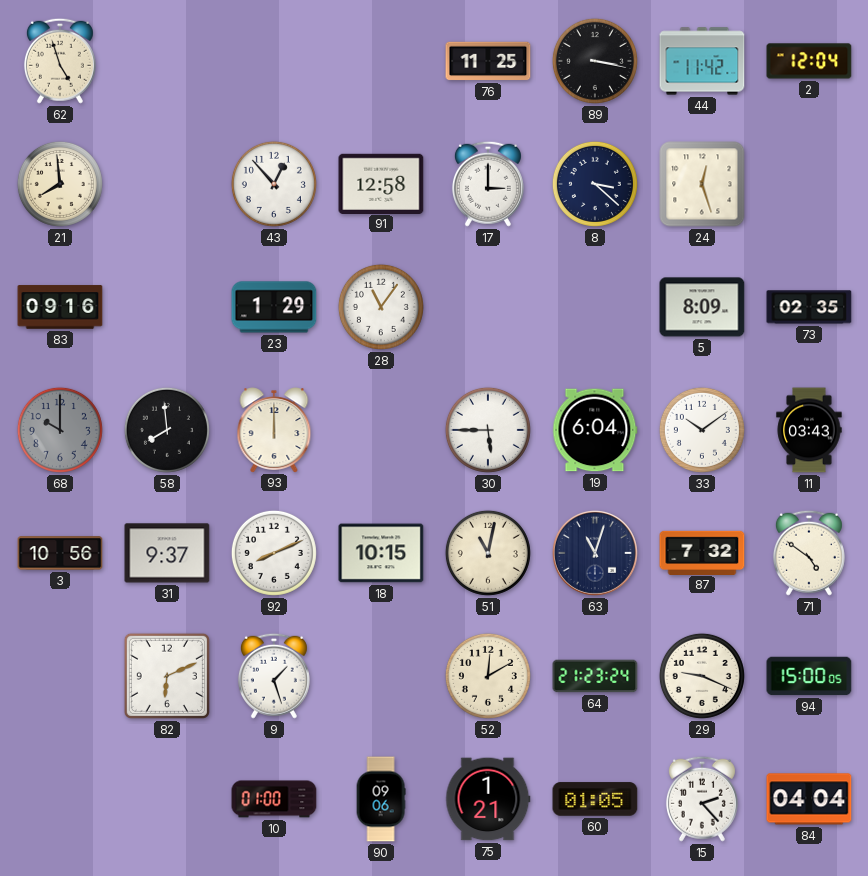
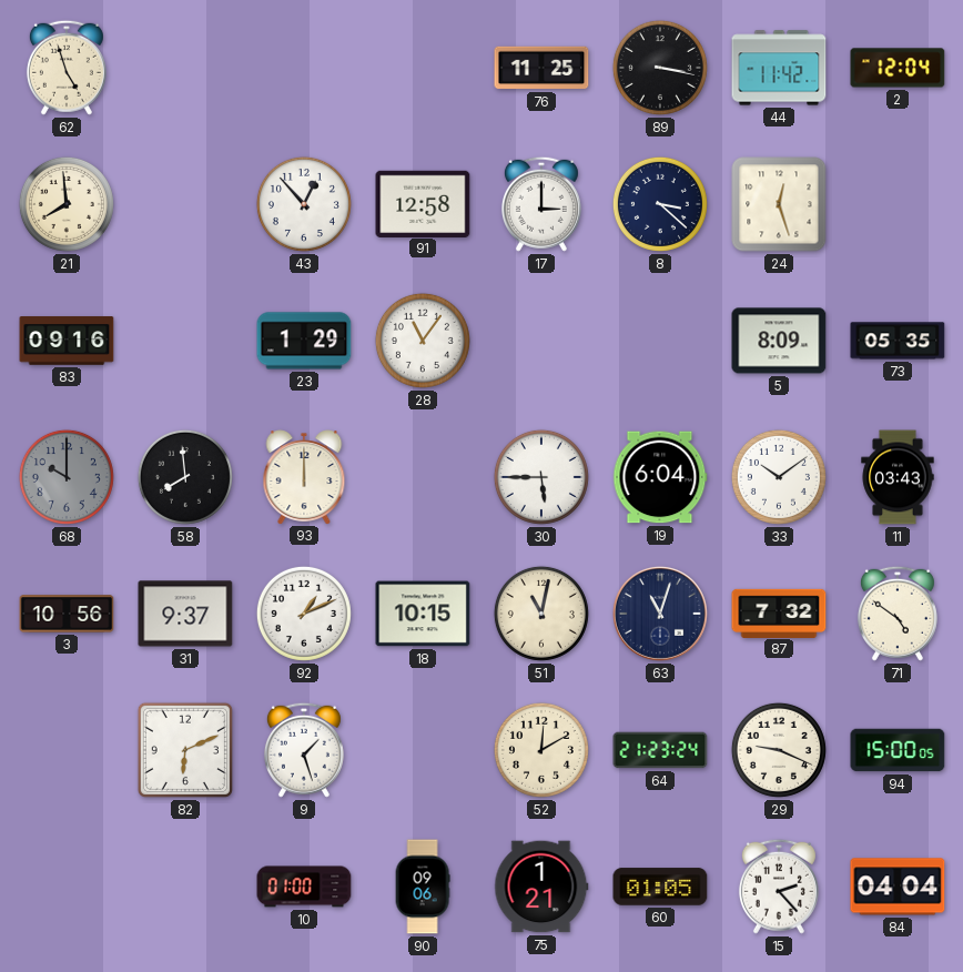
73: 02:35 -> 05:35
92: 8:11 -> 1:11
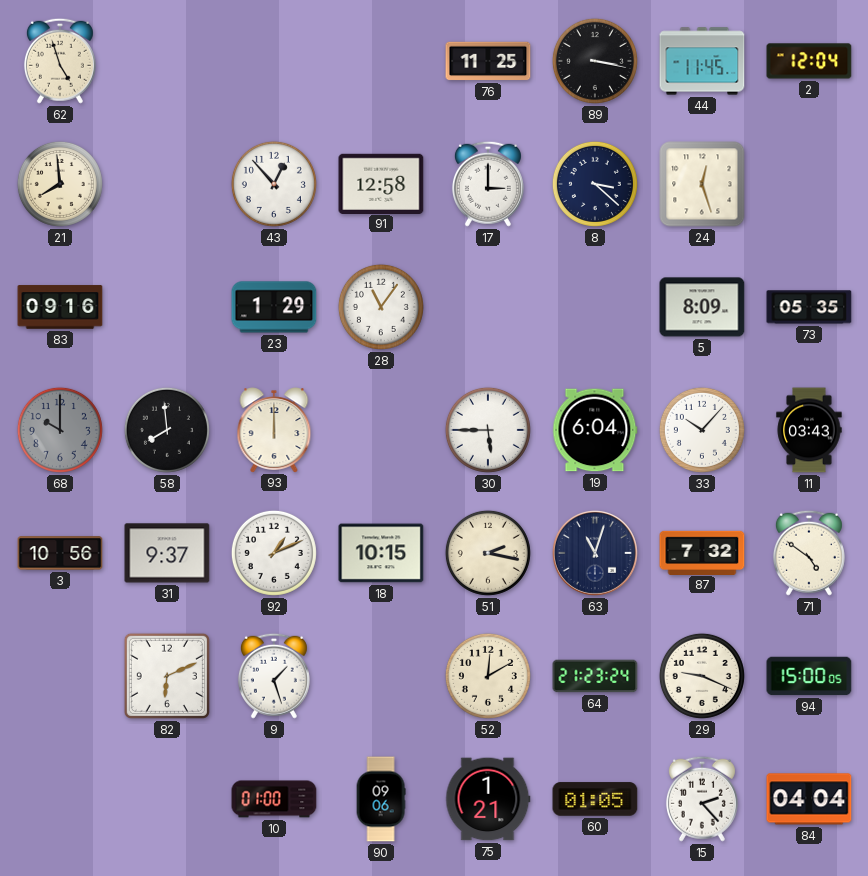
44: 11:42 -> 11:45
33: 10:09 -> 10:07
51: 11:02 -> 2:17
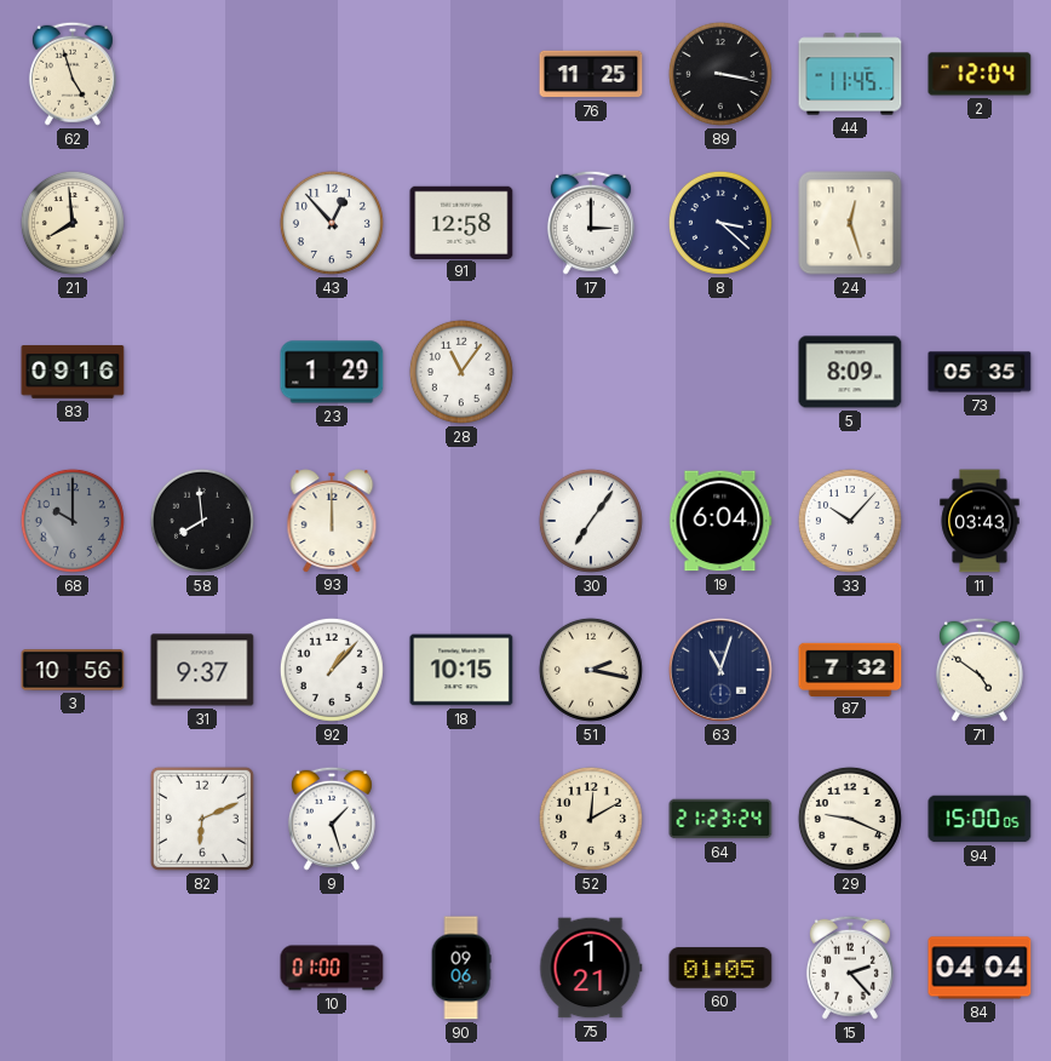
30: 5:45 -> 7:06
92: 1:11 -> 1:07
